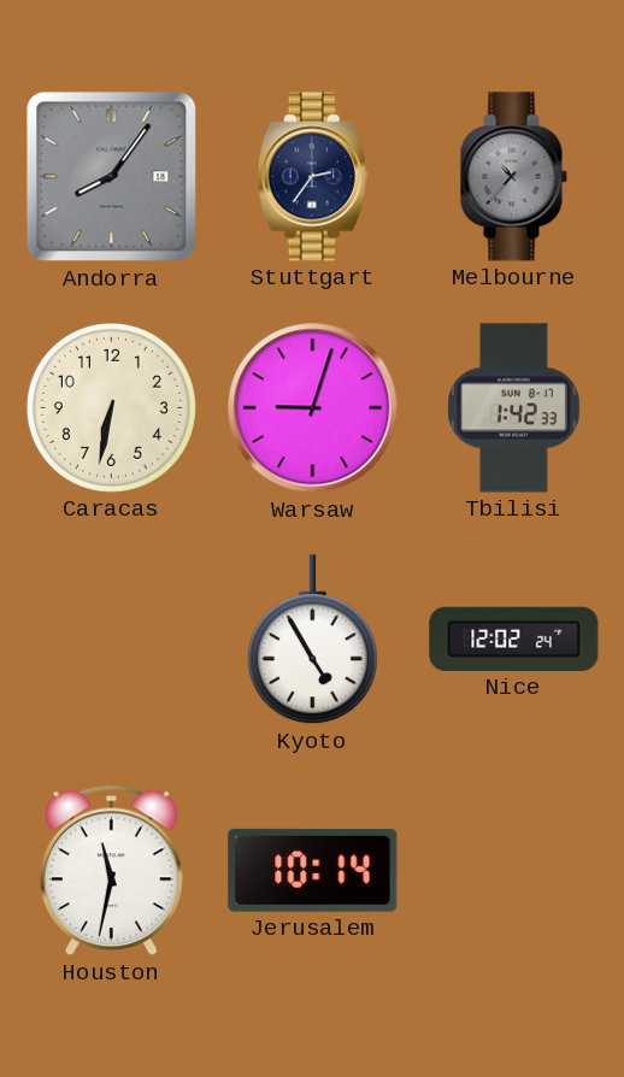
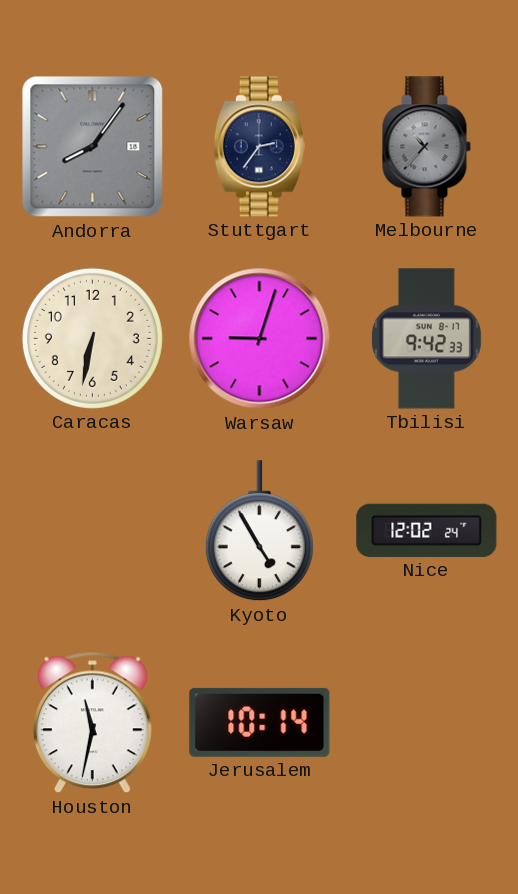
Tbilisi: 1:42 -> 9:42
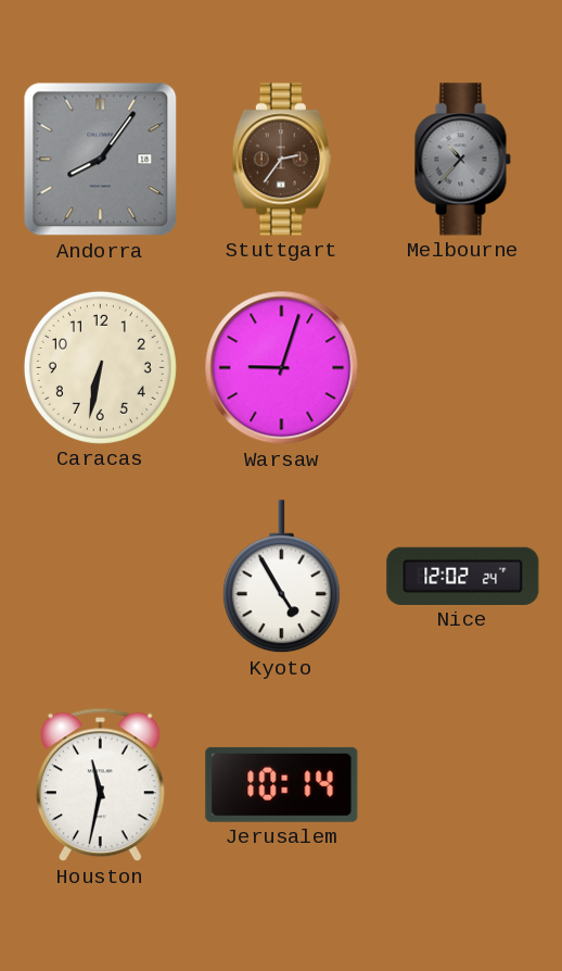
Stuttgart dial: navy -> brown
Tbilisi: 9:42 -> none
